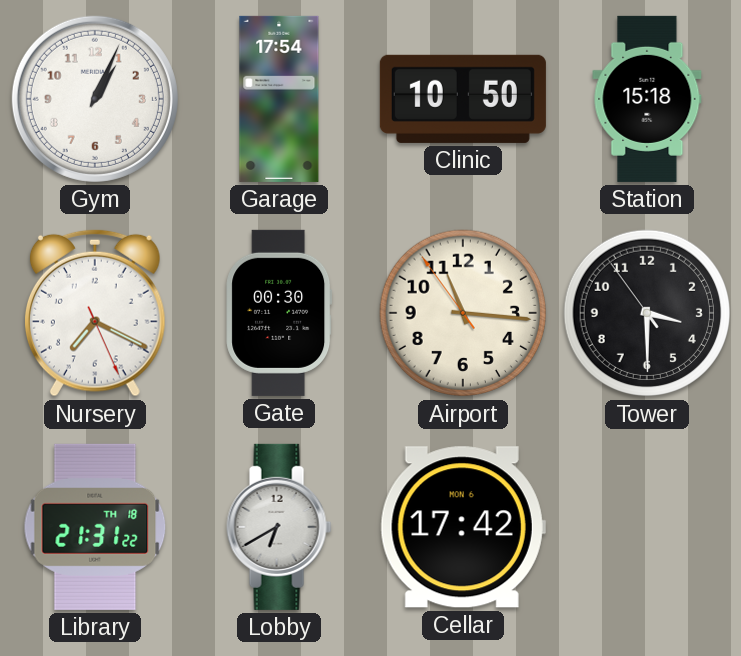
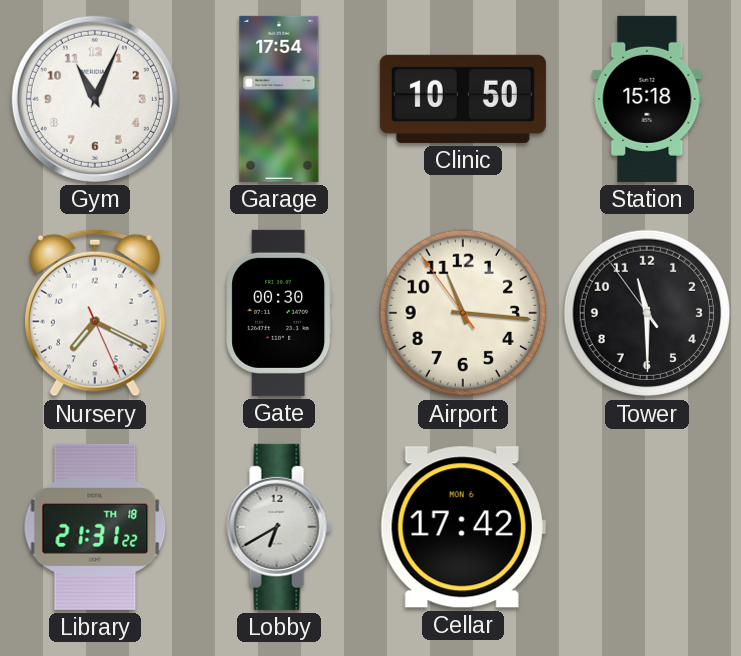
Gym: 1:04 -> 11:04
Tower: 3:29 -> 11:29
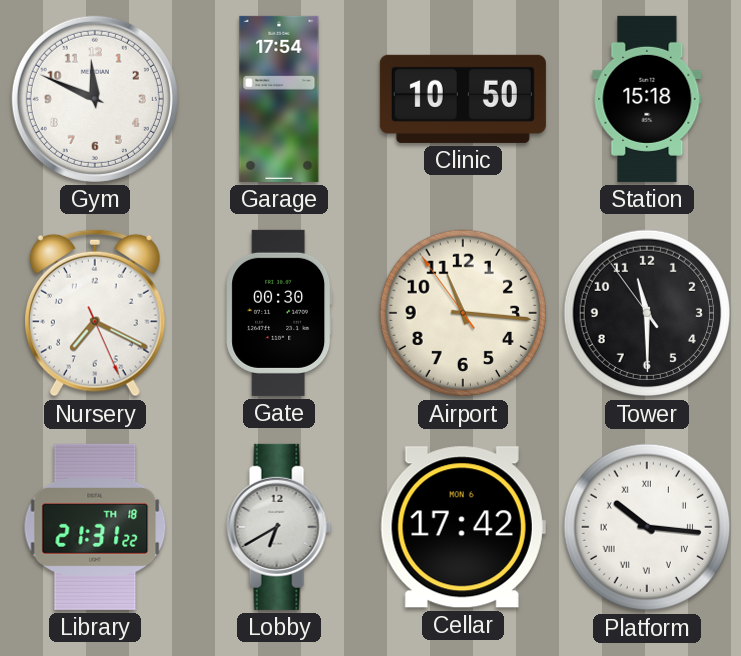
Gym: 11:04 -> 11:49
Platform: none -> 10:16
